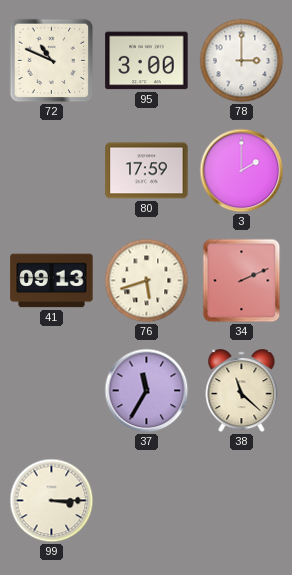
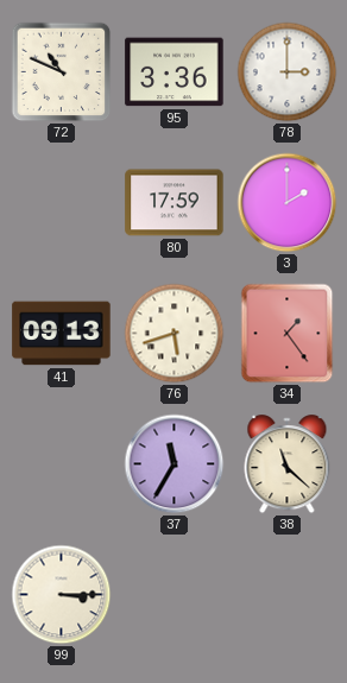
95: 3:00 -> 3:36
34: 2:11 -> 1:24
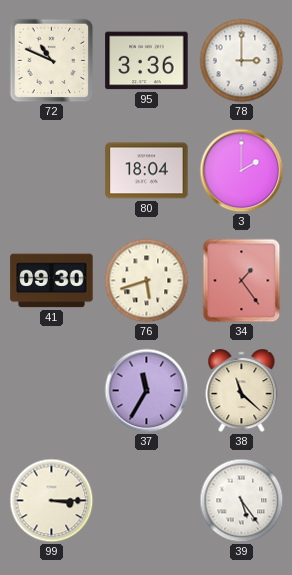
80: 17:59 -> 18:04
41: 09:13 -> 09:30
39: none -> 5:24
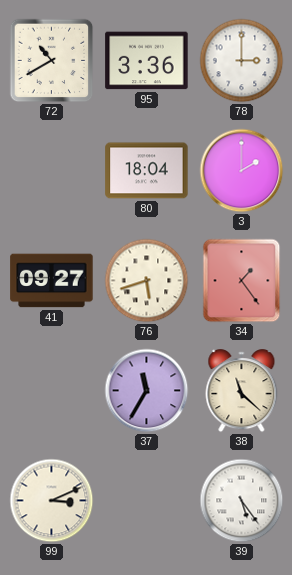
72: 10:49 -> 10:40
41: 09:30 -> 09:27
99: 3:15 -> 3:11
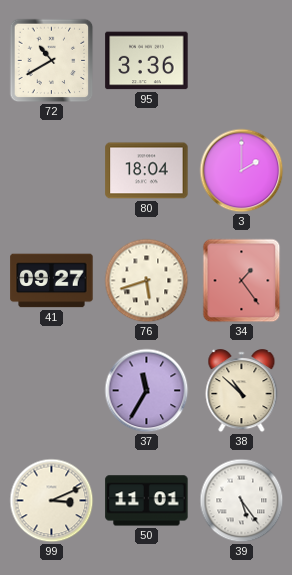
78: 3:00 -> none
38: 11:22 -> 10:52
50: none -> 11:01
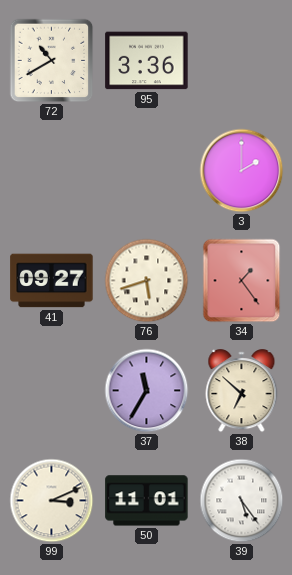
80: 18:04 -> none
38: 10:52 -> 6:52
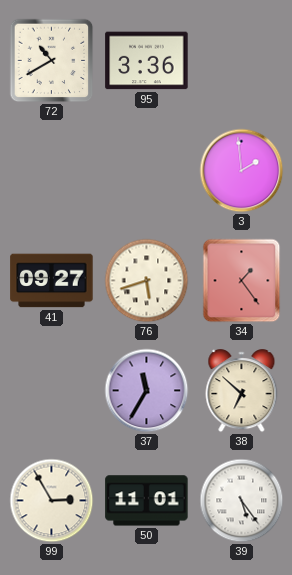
3: 2:00 -> 1:59
99: 3:11 -> 2:55
